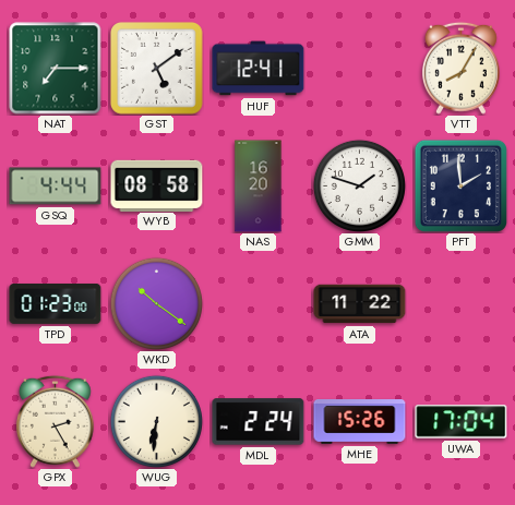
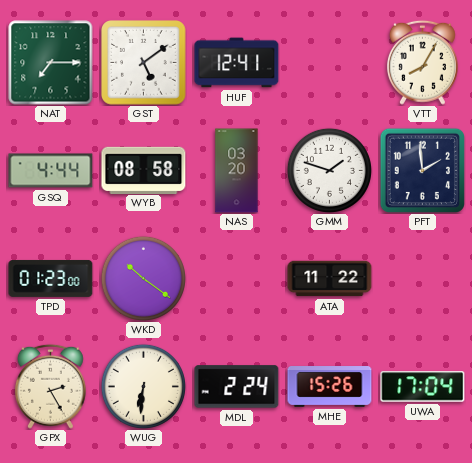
NAS: 16:20 -> 03:20
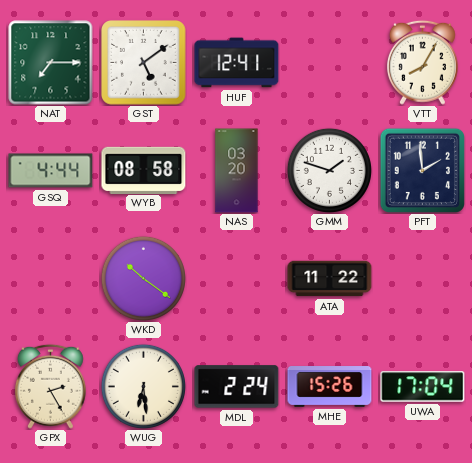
TPD: 01:23 -> none
WUG: 6:31 -> 6:29
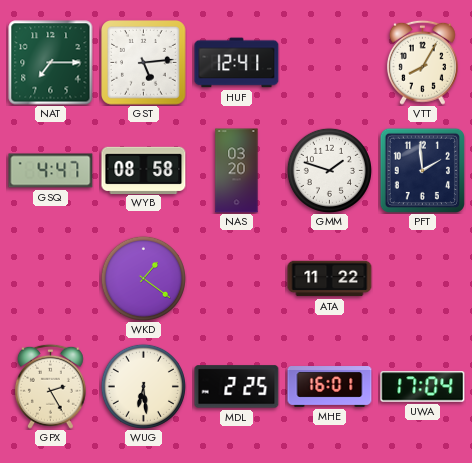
GST: 5:09 -> 5:14
GSQ: 4:44 -> 4:47
WKD: 10:21 -> 1:21
MDL: 2:24 -> 2:25
MHE: 15:26 -> 16:01
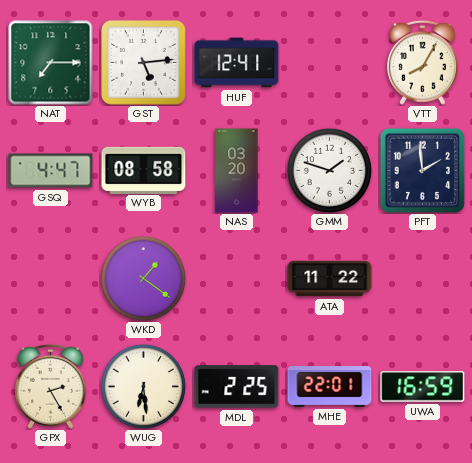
MHE: 16:01 -> 22:01
UWA: 17:04 -> 16:59
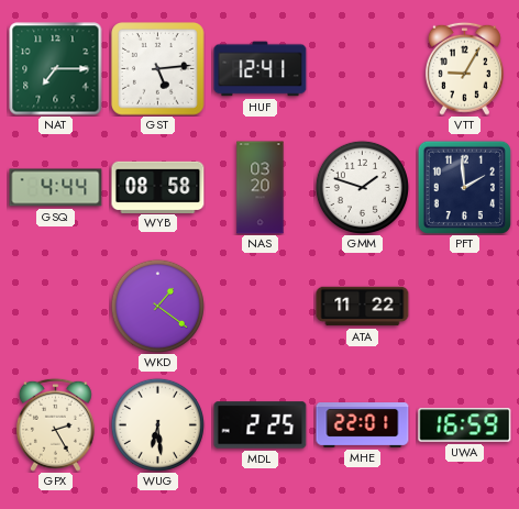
VTT: 8:05 -> 9:05
GSQ: 4:47 -> 4:44
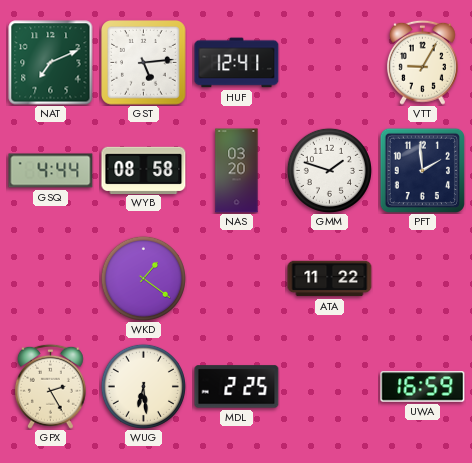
NAT: 7:15 -> 7:11
MHE: 22:01 -> none
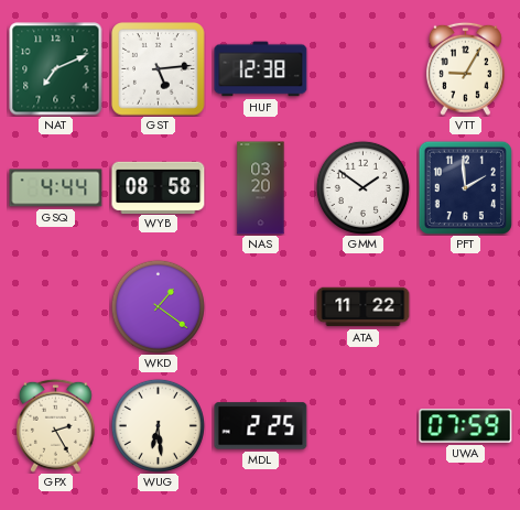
HUF: 12:41 -> 12:38
GMM: 1:48 -> 1:51
UWA: 16:59 -> 07:59
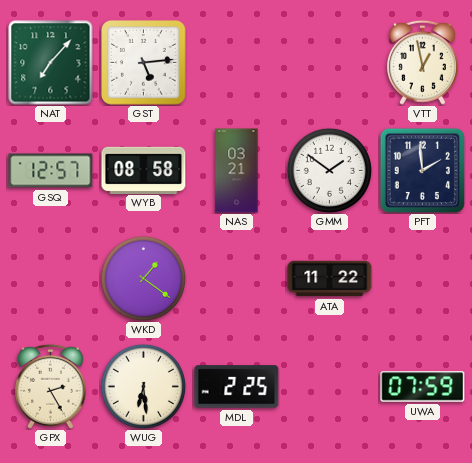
NAT: 7:11 -> 7:07
HUF: 12:38 -> none
VTT: 9:05 -> 12:58
GSQ: 4:44 -> 12:57
NAS: 03:20 -> 03:21
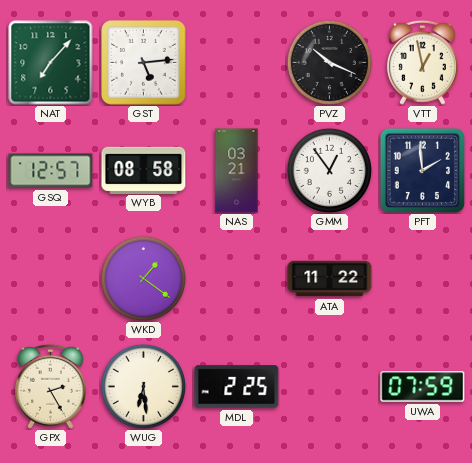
PVZ: none -> 10:19
GMM: 1:51 -> 12:54
